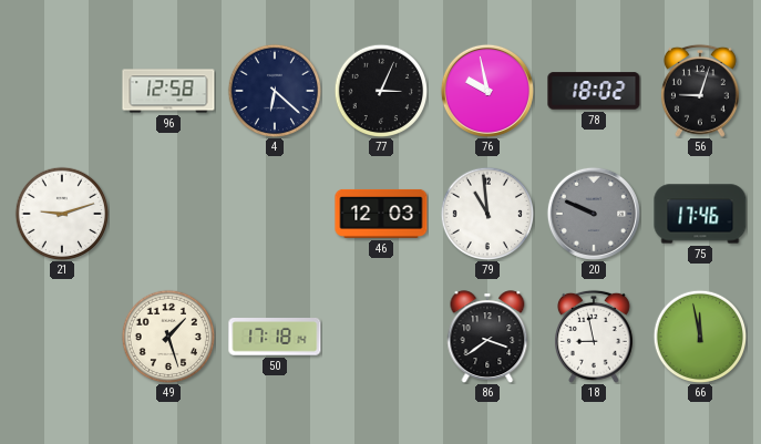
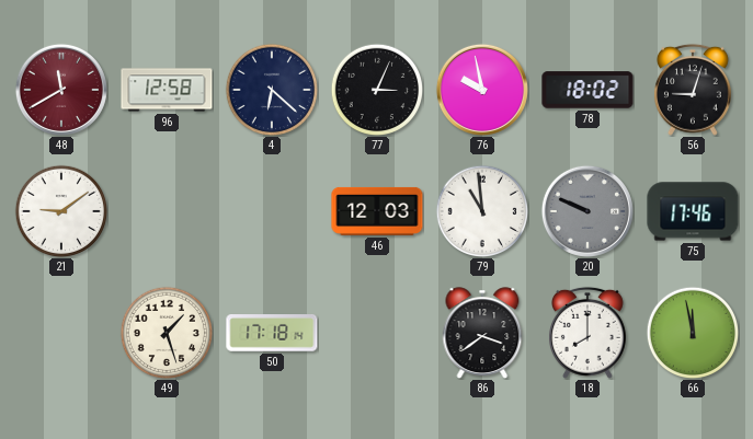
48: none -> 11:40
21: 9:12 -> 9:09
18: 8:58 -> 8:00
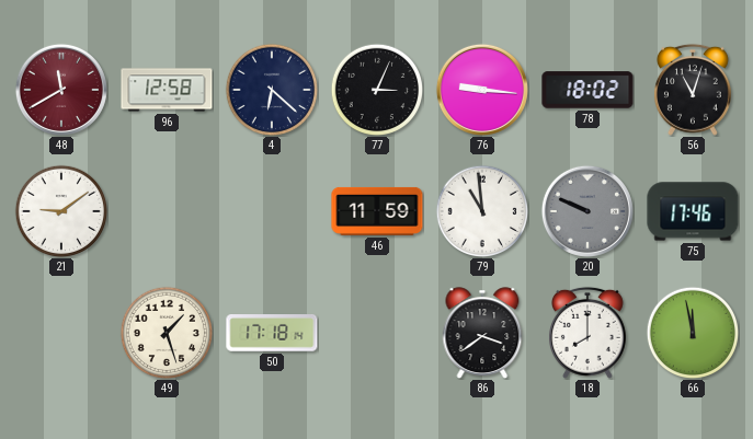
76: 9:58 -> 9:16
56: 9:03 -> 11:03
46: 12:03 -> 11:59
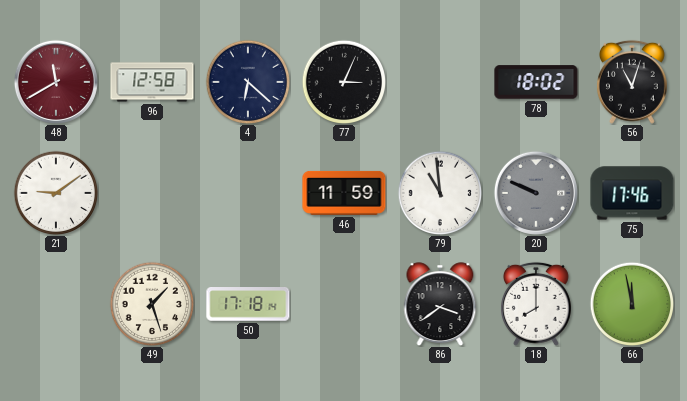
76: 9:16 -> none
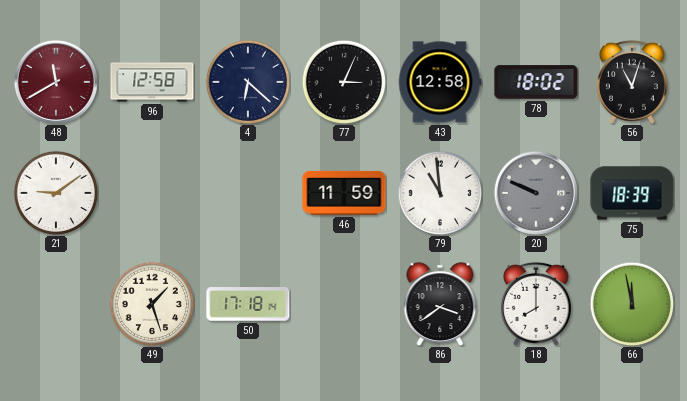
43: none -> 12:58
75: 17:46 -> 18:39
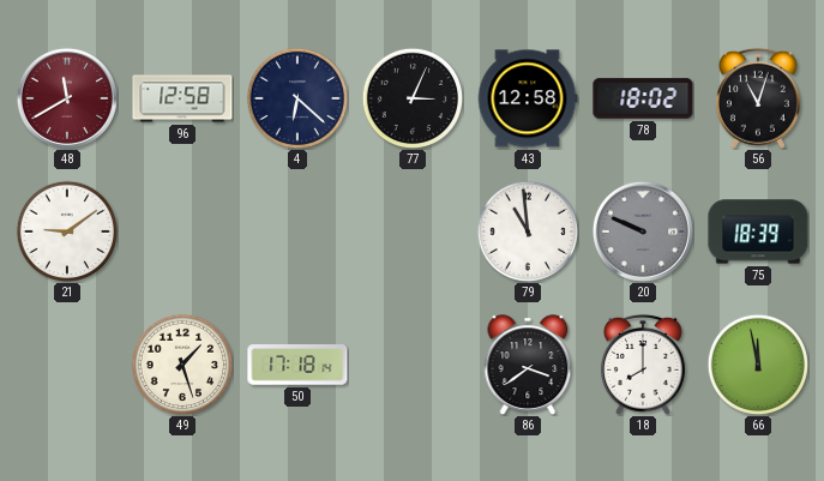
46: 11:59 -> none
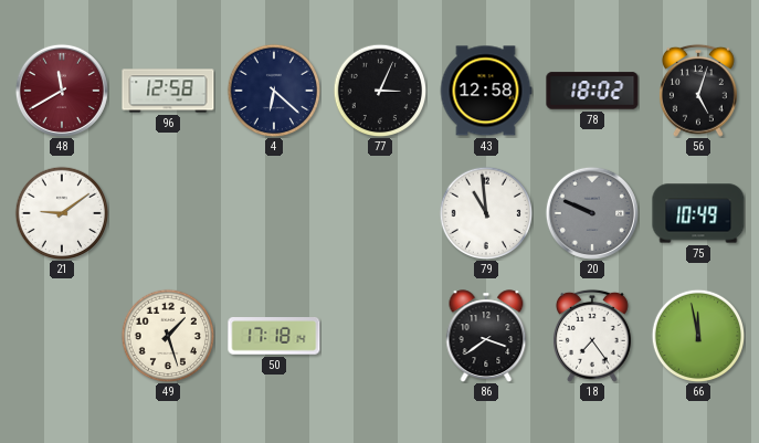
56: 11:03 -> 5:03
75: 18:39 -> 10:49
18: 8:00 -> 7:24
